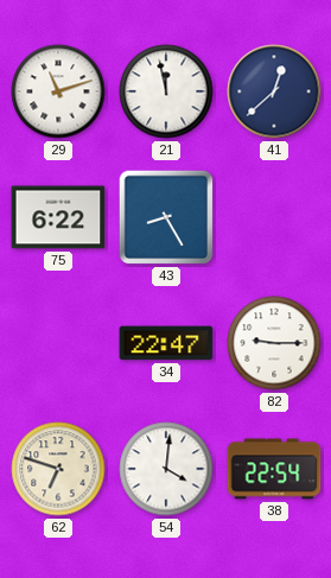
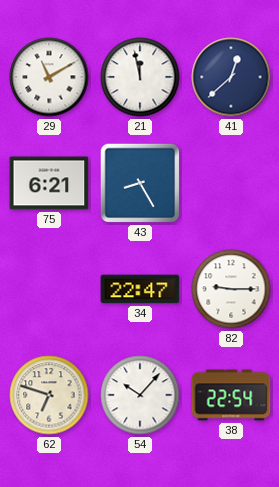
29: 11:12 -> 11:10
75: 6:22 -> 6:21
54: 4:01 -> 10:07
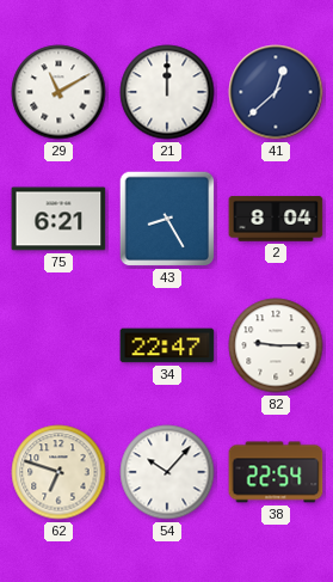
21: 11:58 -> 12:00
2: none -> 8:04
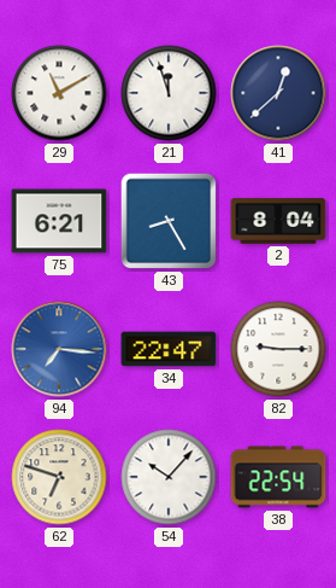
21: 12:00 -> 11:57
94: none -> 7:16
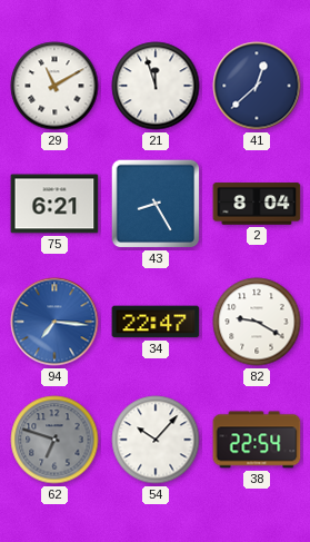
82: 9:15 -> 9:20
62 dial: cream -> grey
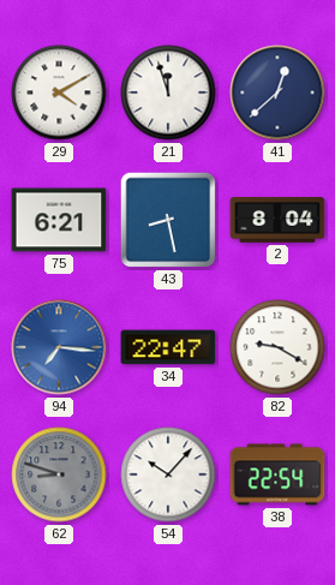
29: 11:10 -> 4:10
43: 8:25 -> 8:28
62: 6:48 -> 8:48
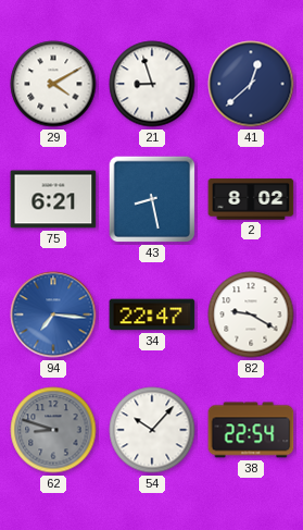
21: 11:57 -> 8:57
2: 8:04 -> 8:02
